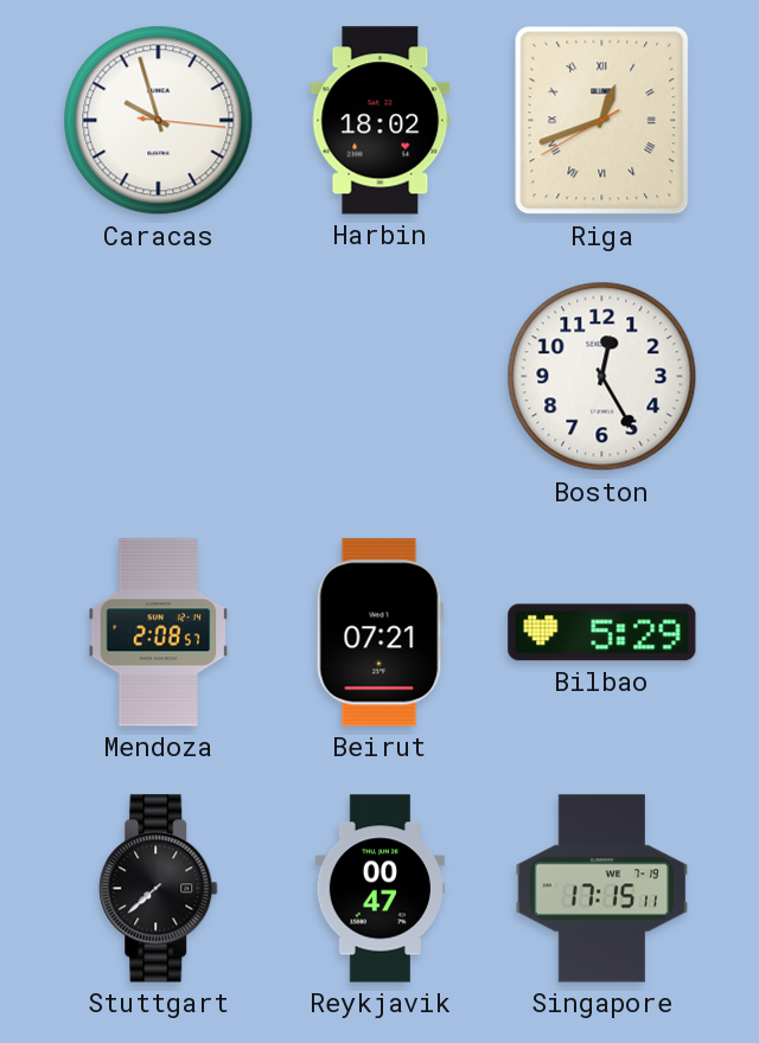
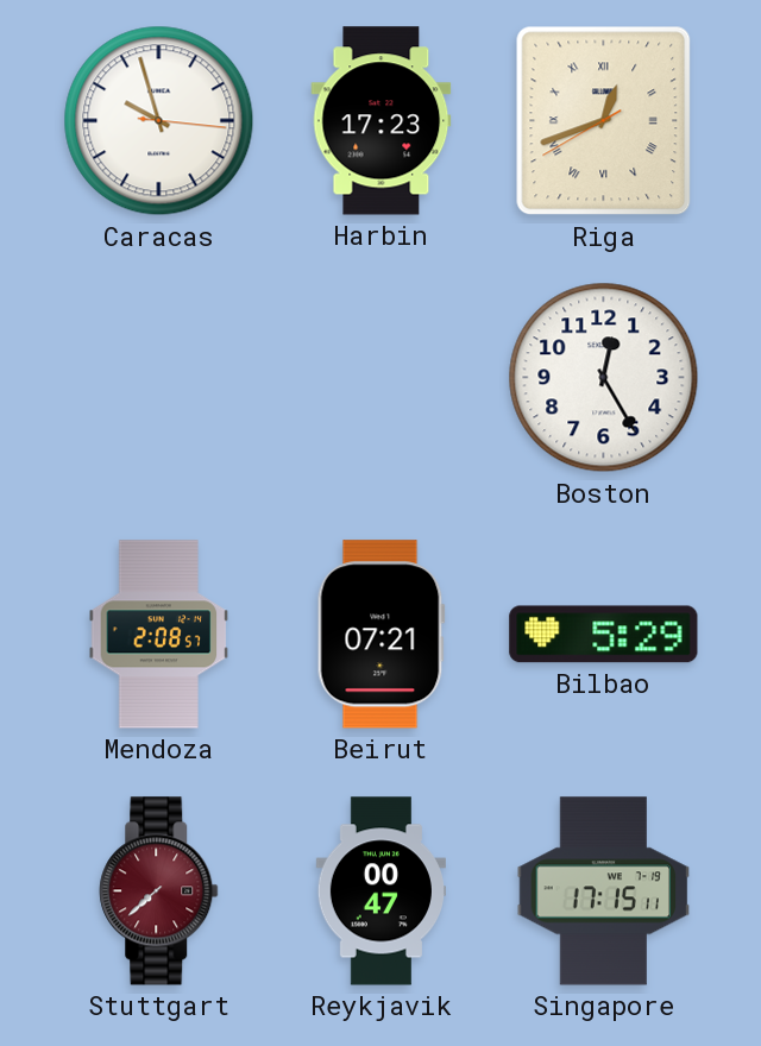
Harbin: 18:02 -> 17:23
Stuttgart dial: black -> burgundy
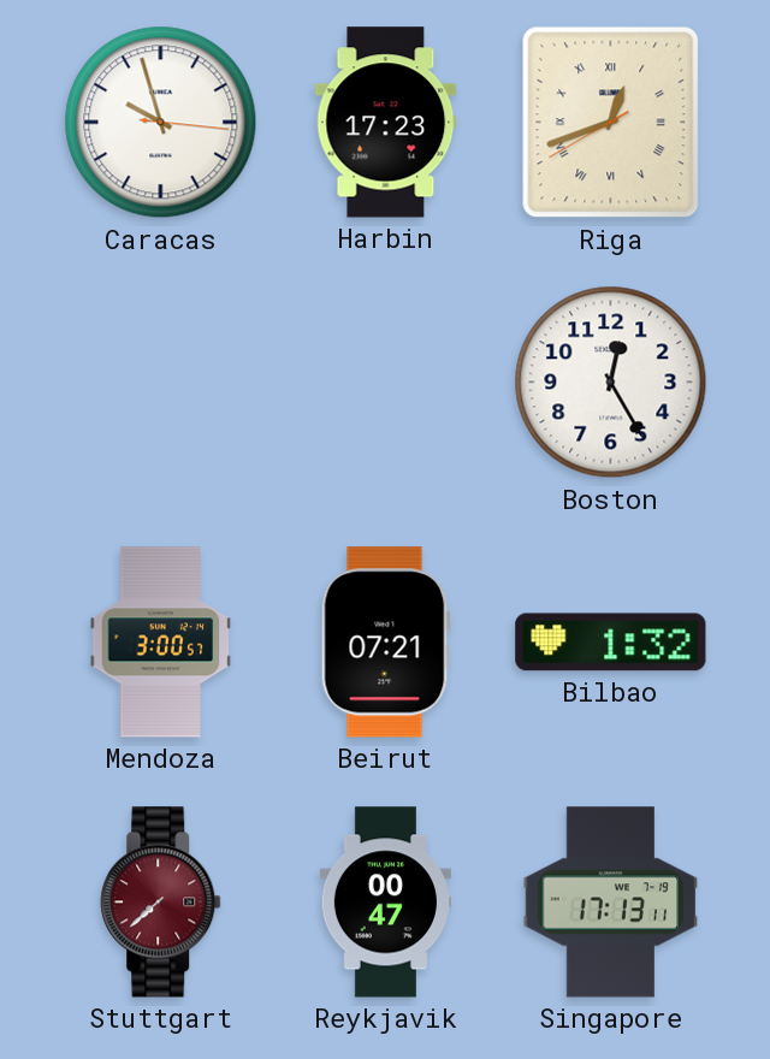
Mendoza: 2:08 -> 3:00
Bilbao: 5:29 -> 1:32
Singapore: 17:15 -> 17:13
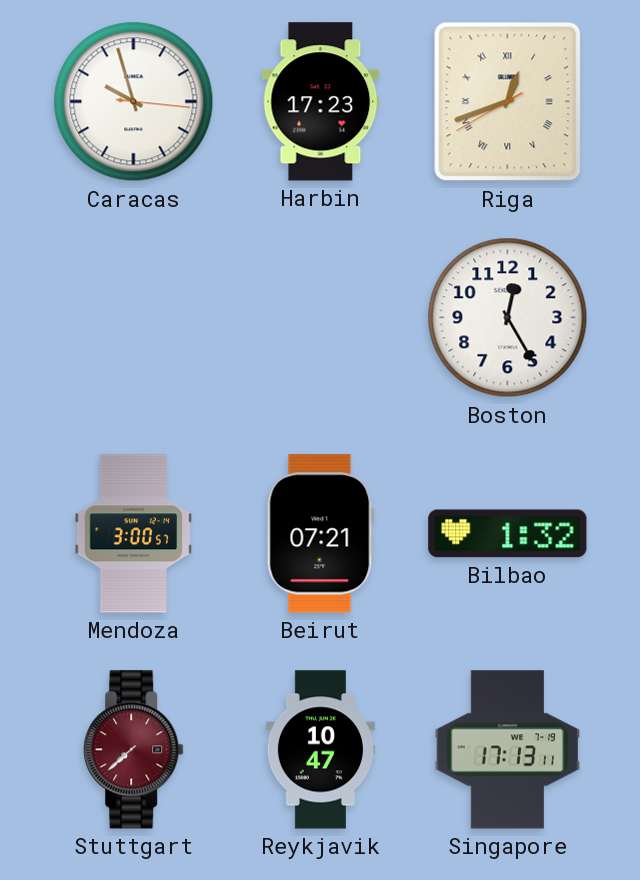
Reykjavik: 00:47 -> 10:47
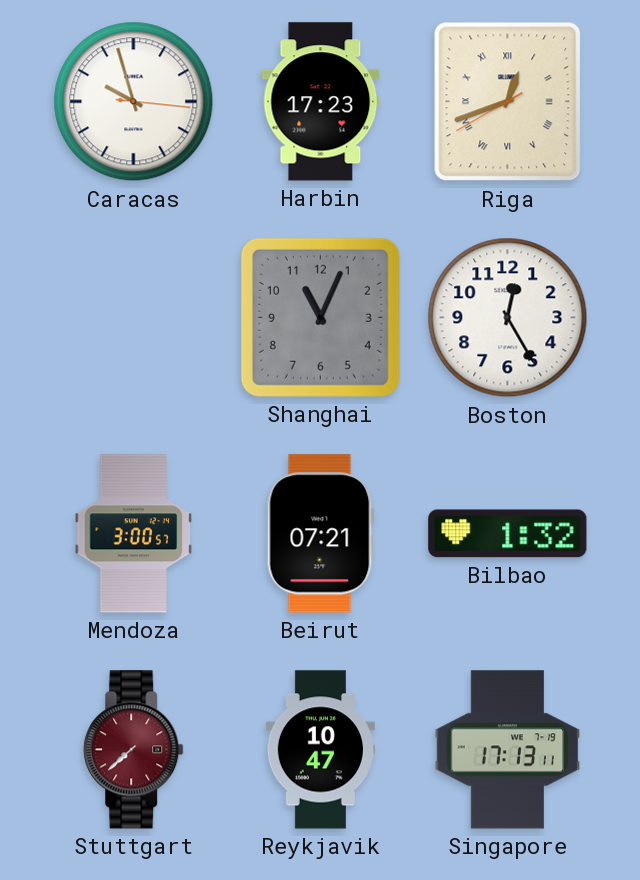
Shanghai: none -> 11:04
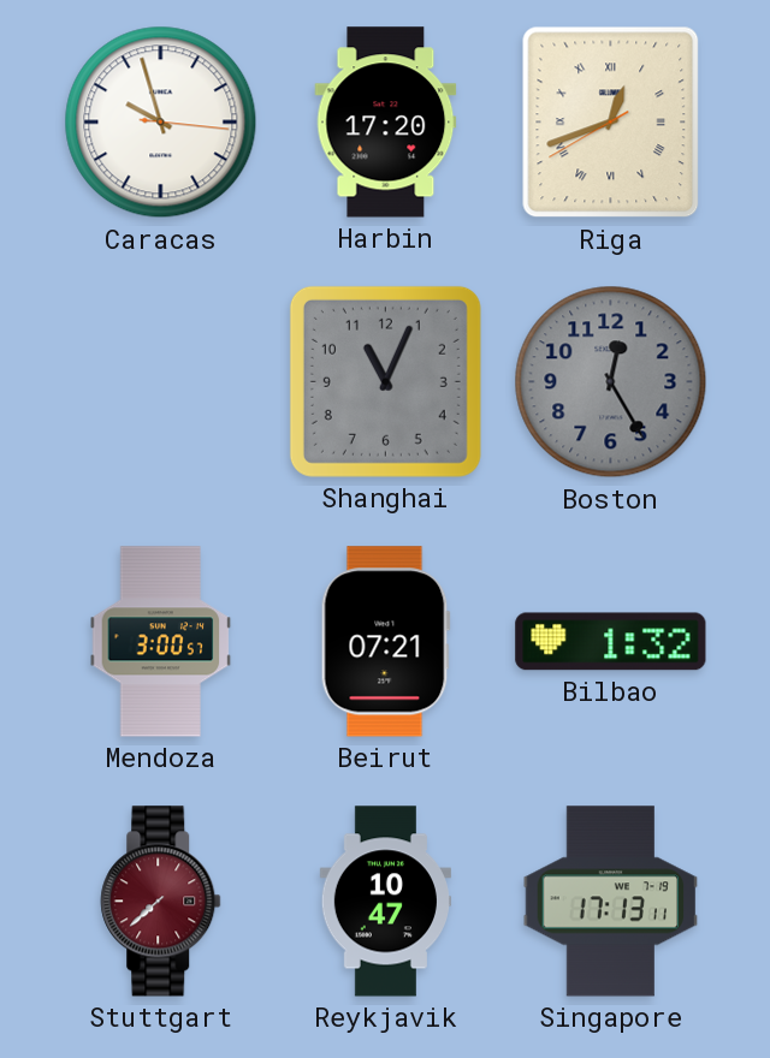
Harbin: 17:23 -> 17:20
Boston dial: white -> grey
